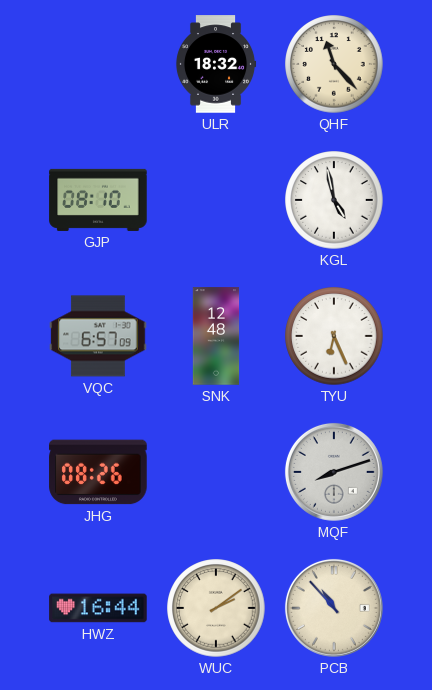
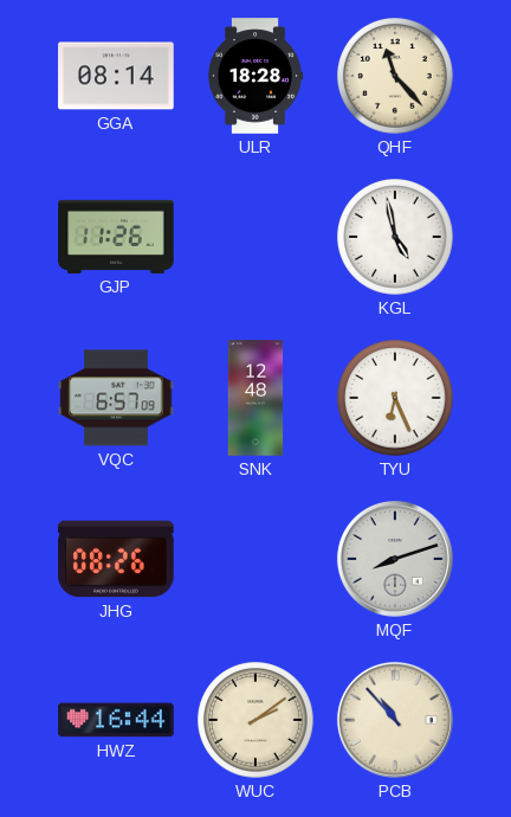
GGA: none -> 08:14
ULR: 18:32 -> 18:28
GJP: 08:10 -> 11:26
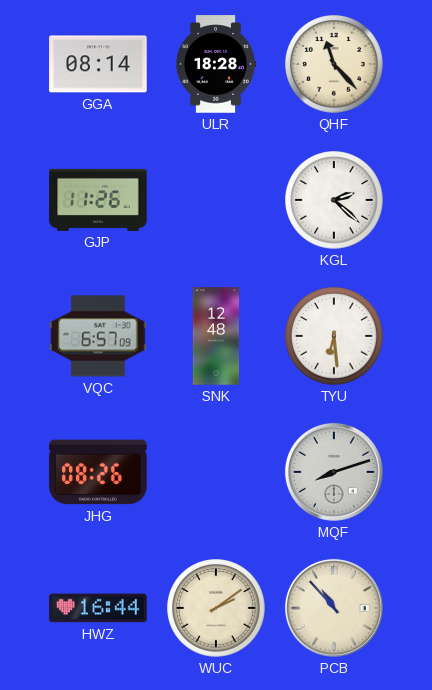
KGL: 4:58 -> 2:22
TYU: 6:26 -> 6:29
